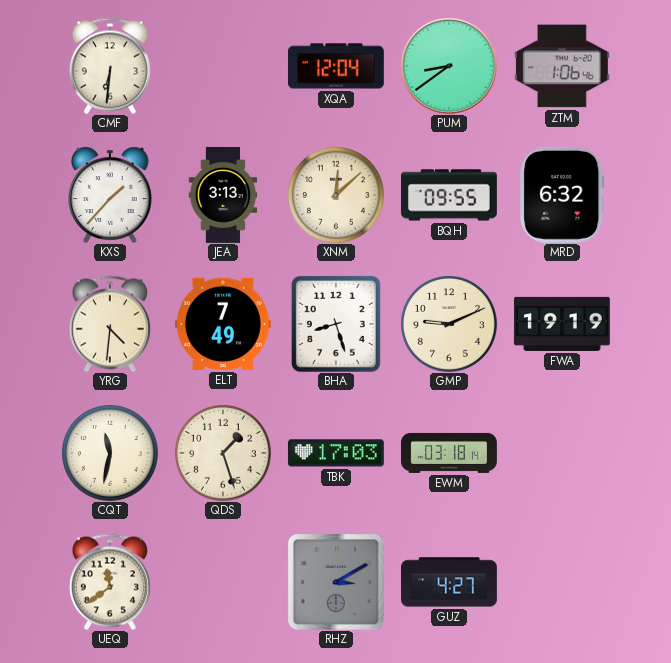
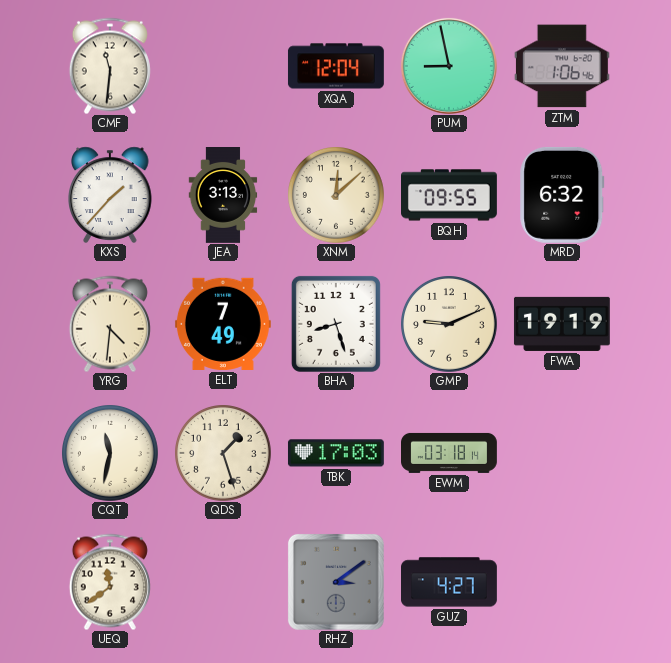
CMF: 6:31 -> 11:31
PUM: 8:39 -> 8:58
RHZ: 3:10 -> 3:09
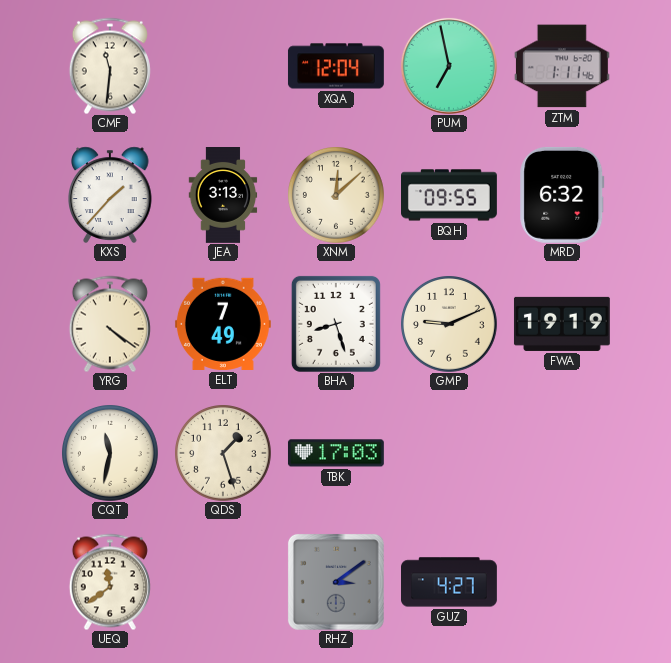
PUM: 8:58 -> 6:58
ZTM: 1:06 -> 1:11
YRG: 4:31 -> 4:21
EWM: 03:18 -> none
